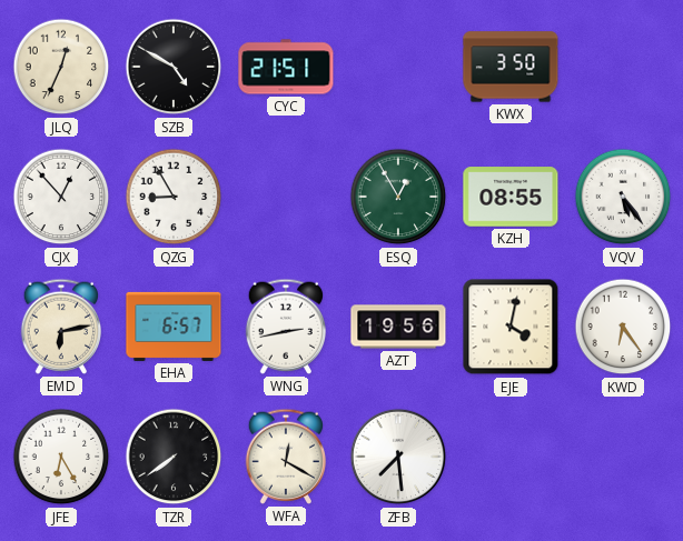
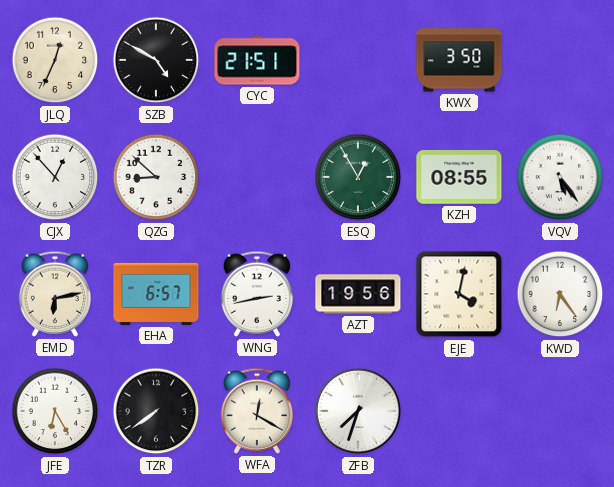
QZG: 8:55 -> 8:52
ZFB: 7:29 -> 7:33
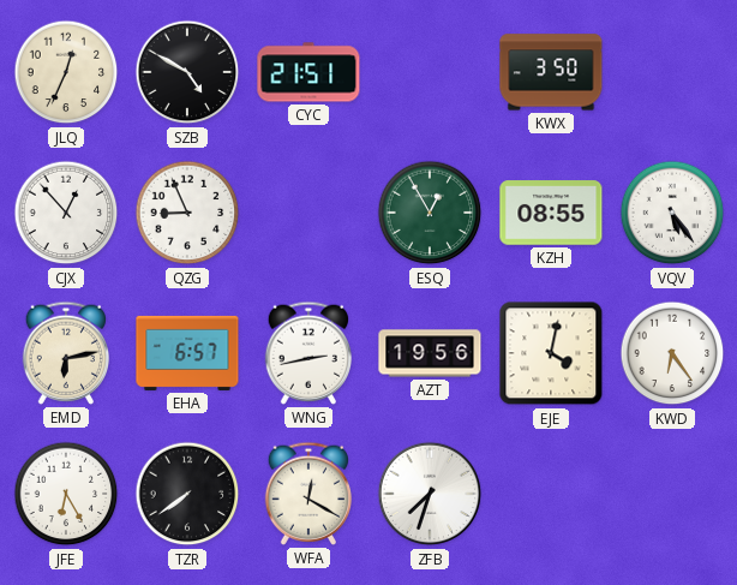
QZG: 8:52 -> 8:56
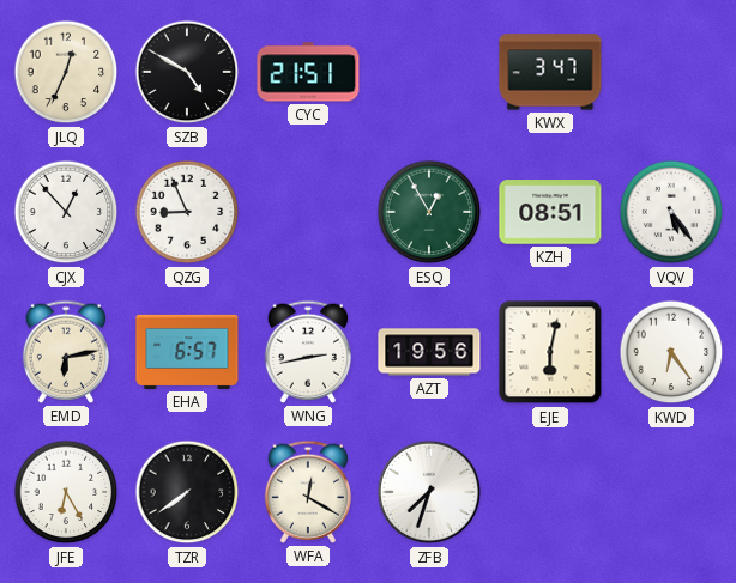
KWX: 3:50 -> 3:47
KZH: 08:55 -> 08:51
EJE: 4:02 -> 6:02
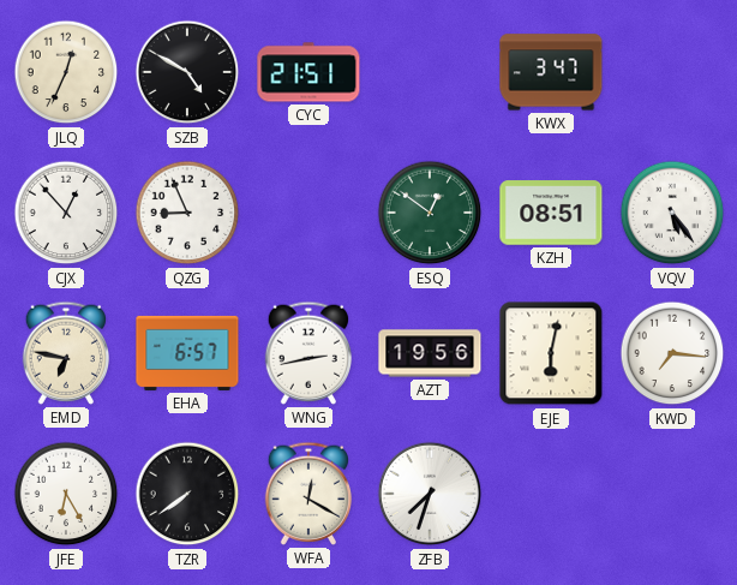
ESQ: 12:55 -> 12:51
EMD: 6:13 -> 6:47
KWD: 6:24 -> 7:16
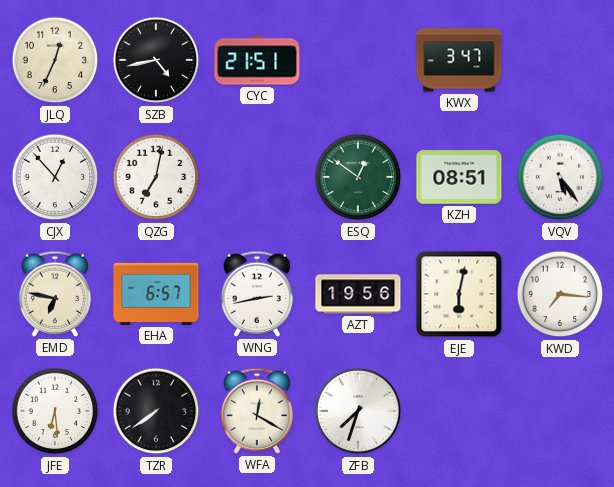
SZB: 4:50 -> 4:43
QZG: 8:56 -> 7:02
JFE: 6:25 -> 6:29
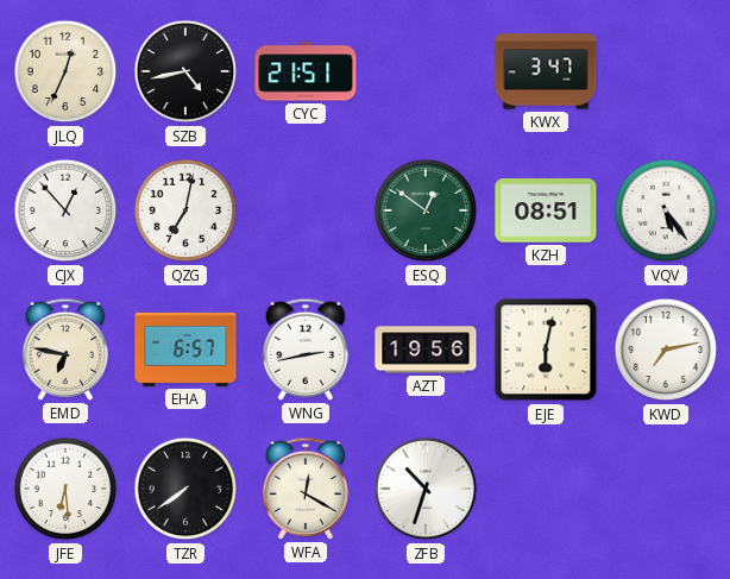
KWD: 7:16 -> 7:13
ZFB: 7:33 -> 10:33
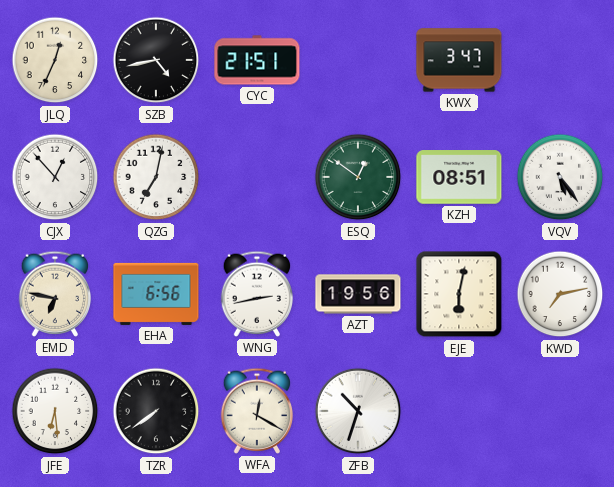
EHA: 6:57 -> 6:56
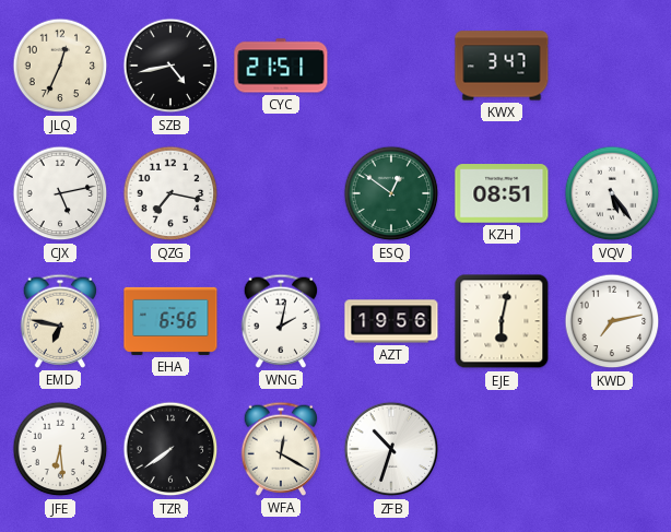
CJX: 12:53 -> 5:13
QZG: 7:02 -> 7:17
WNG: 2:43 -> 2:02
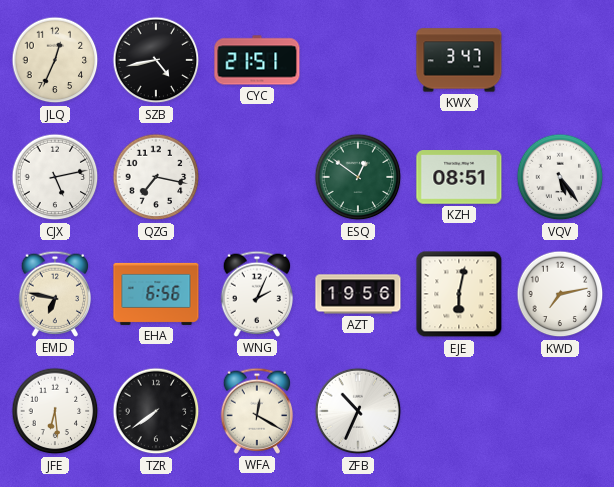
WNG: 2:02 -> 2:04
ZFB: 10:33 -> 10:34
